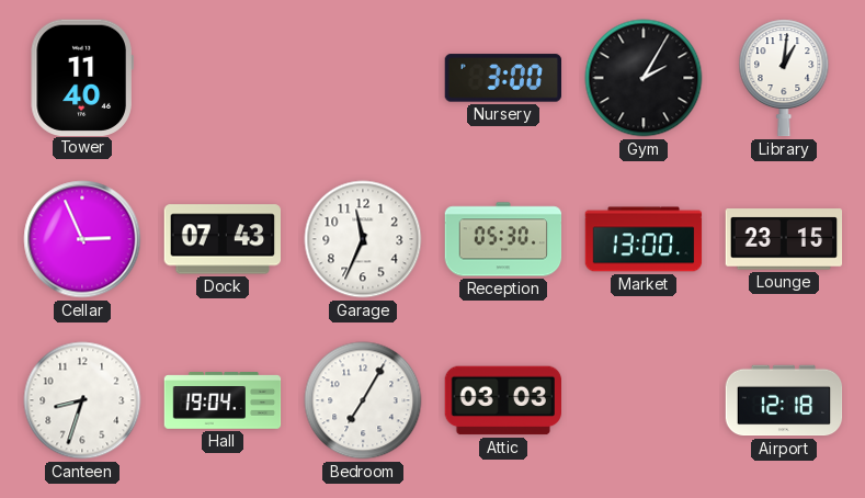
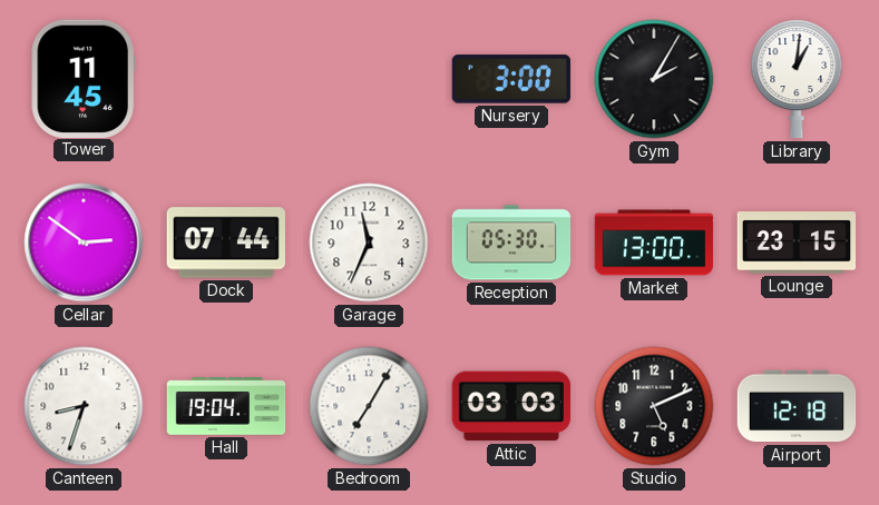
Tower: 11:40 -> 11:45
Cellar: 2:56 -> 2:51
Dock: 07:43 -> 07:44
Studio: none -> 5:11
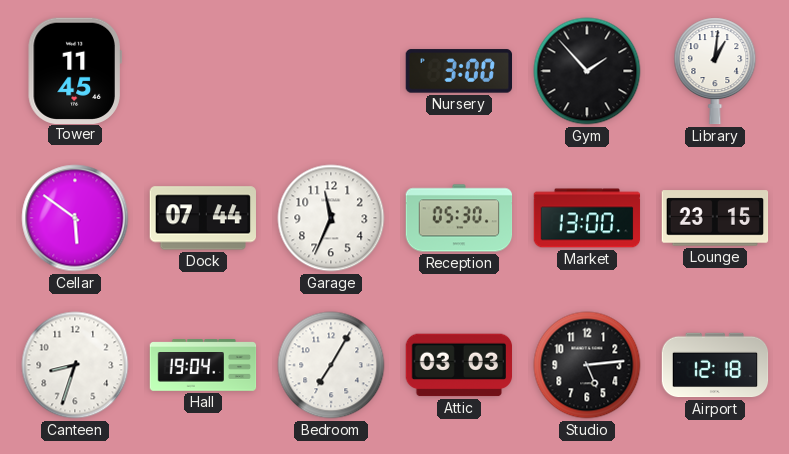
Gym: 2:05 -> 1:53
Cellar: 2:51 -> 5:51
Studio: 5:11 -> 5:14
